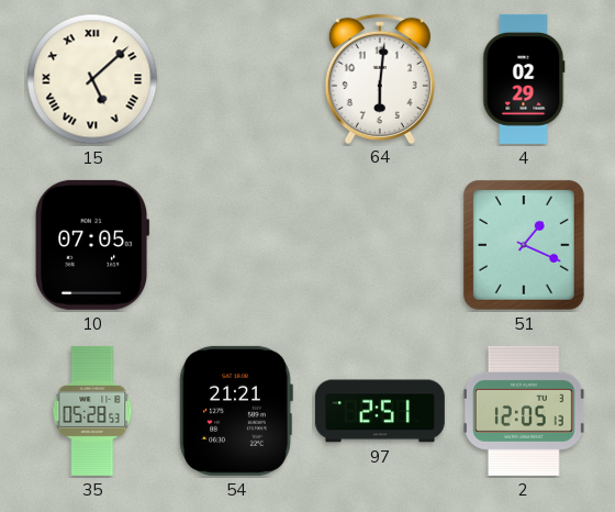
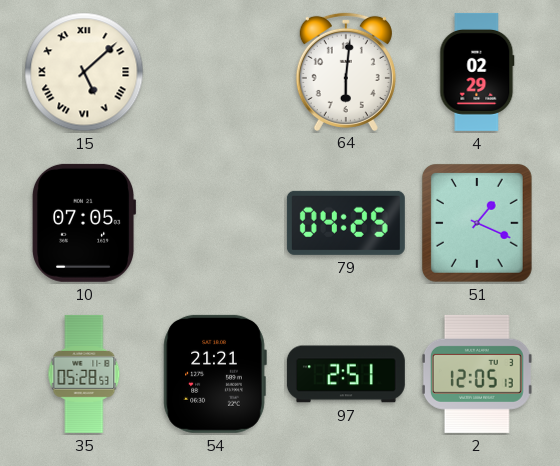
79: none -> 04:25
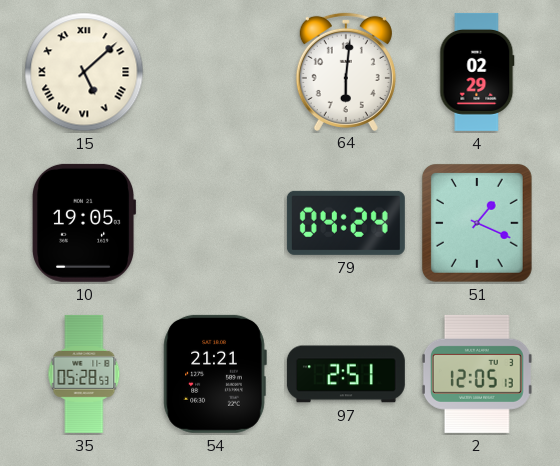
10: 07:05 -> 19:05
79: 04:25 -> 04:24
